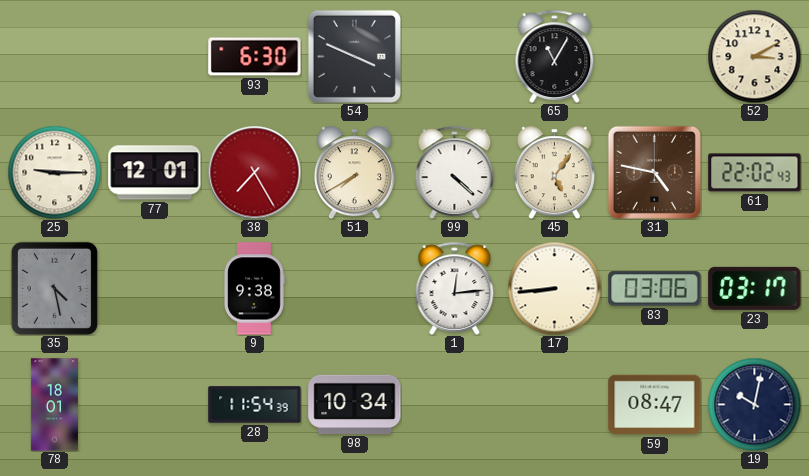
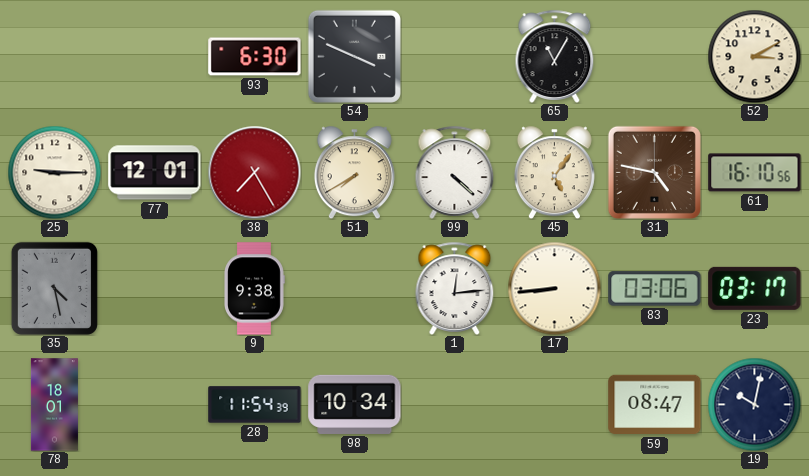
61: 22:02 -> 16:10
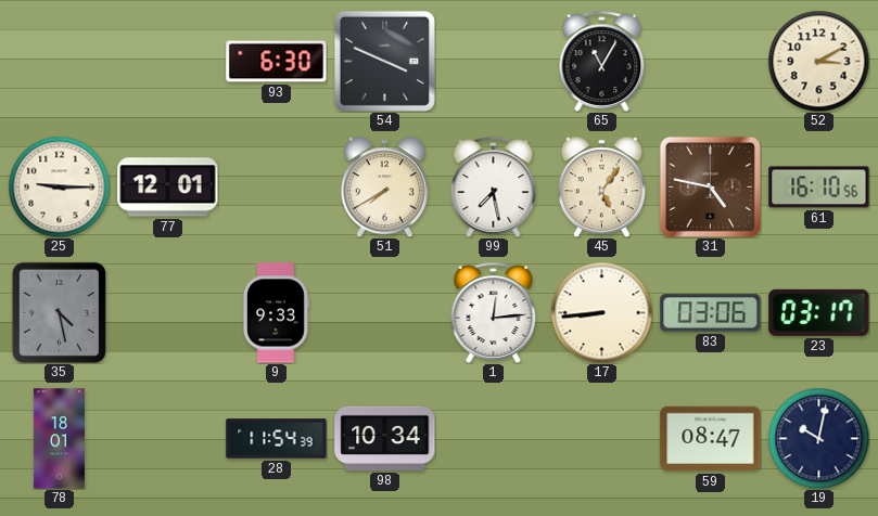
38: 7:25 -> none
99: 4:22 -> 7:28
9: 9:38 -> 9:33
